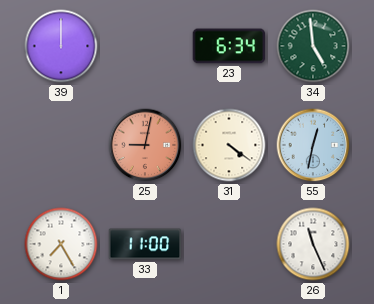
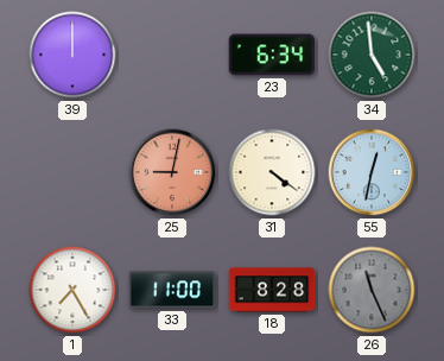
18: none -> 8:28
26 dial: white -> grey
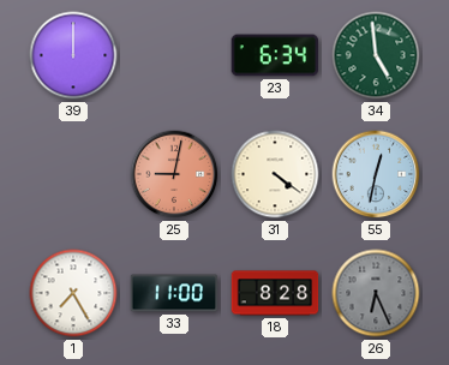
26: 11:26 -> 6:26
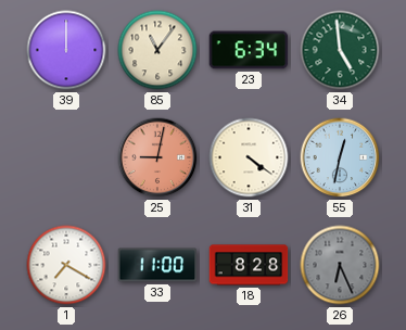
85: none -> 11:06
1: 7:25 -> 7:20
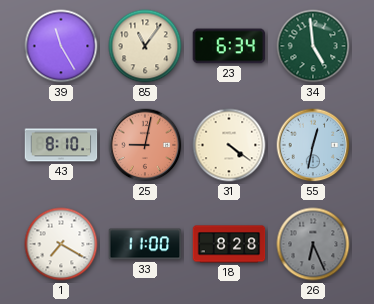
39: 12:00 -> 11:25
43: none -> 8:10
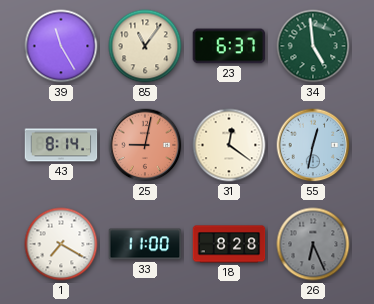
23: 6:34 -> 6:37
43: 8:10 -> 8:14
31: 4:21 -> 12:21
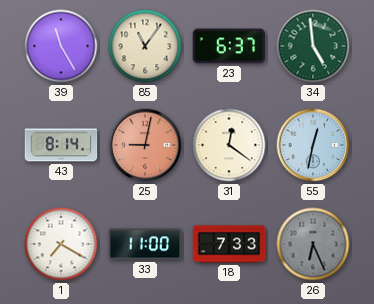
18: 8:28 -> 7:33
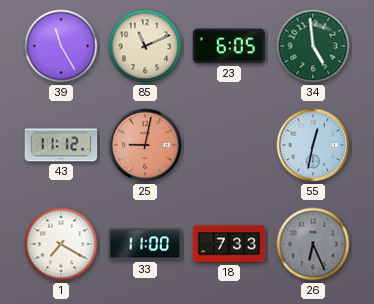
85: 11:06 -> 11:11
23: 6:37 -> 6:05
43: 8:14 -> 11:12
31: 12:21 -> none
